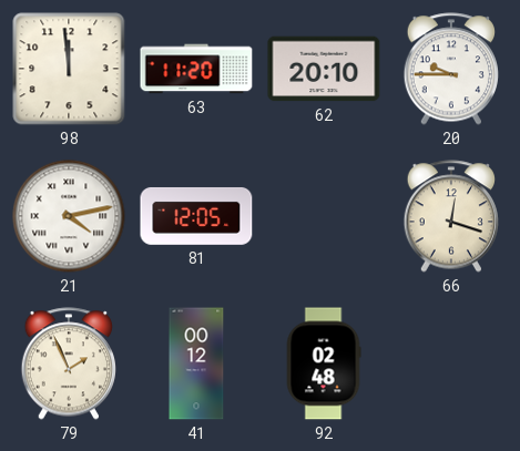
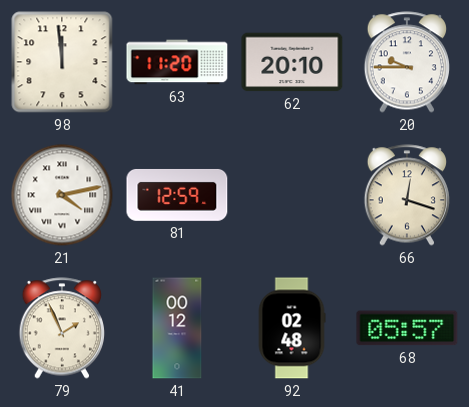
81: 12:05 -> 12:59
68: none -> 05:57
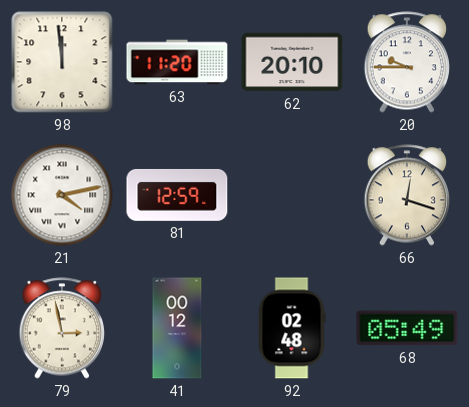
79: 1:56 -> 2:58
68: 05:57 -> 05:49
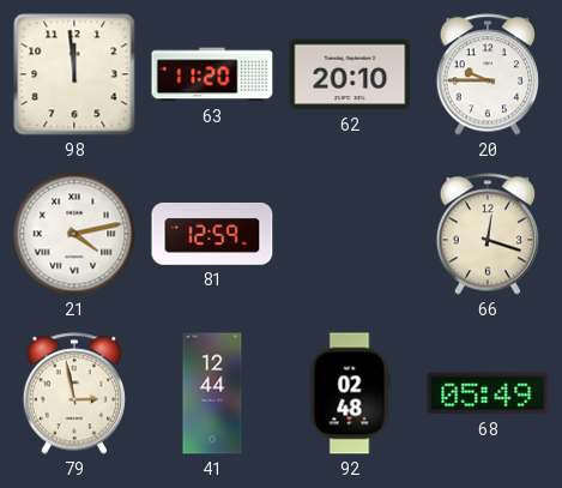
41: 00:12 -> 12:44
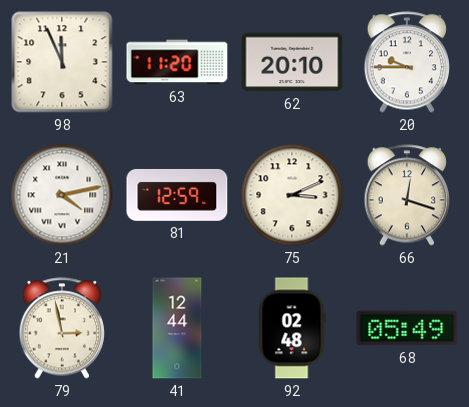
98: 11:59 -> 11:56
75: none -> 3:11
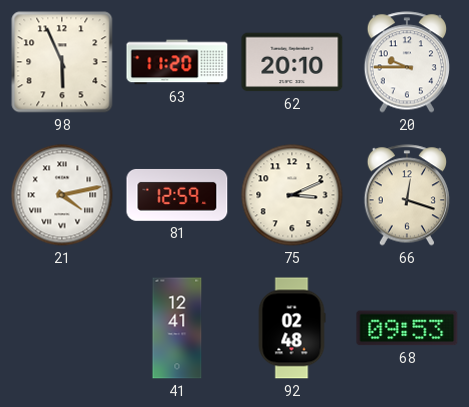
98: 11:56 -> 5:56
79: 2:58 -> none
41: 12:44 -> 12:41
68: 05:49 -> 09:53
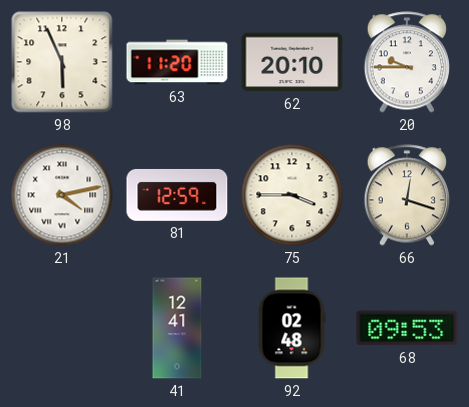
75: 3:11 -> 3:45
